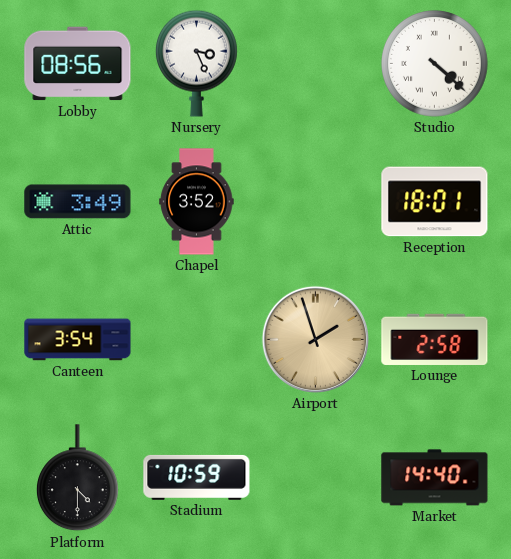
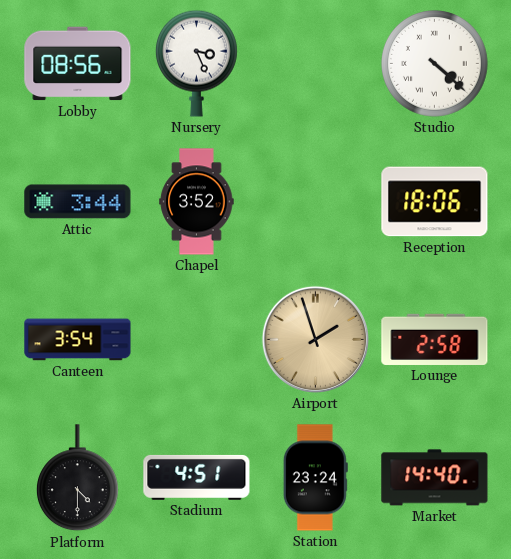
Attic: 3:49 -> 3:44
Reception: 18:01 -> 18:06
Stadium: 10:59 -> 4:51
Station: none -> 23:24
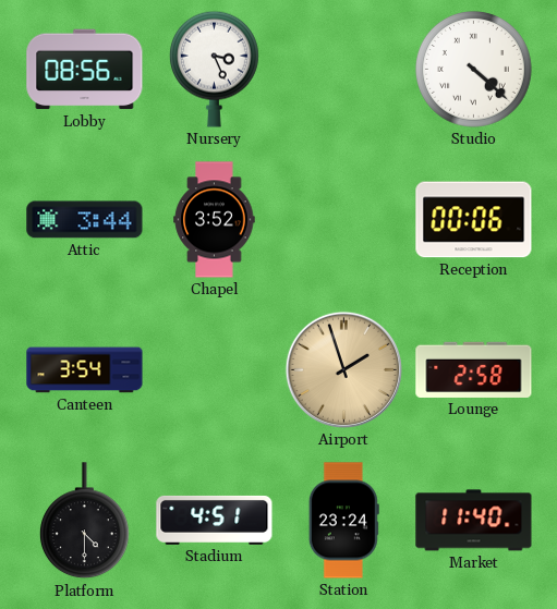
Reception: 18:06 -> 00:06
Market: 14:40 -> 11:40
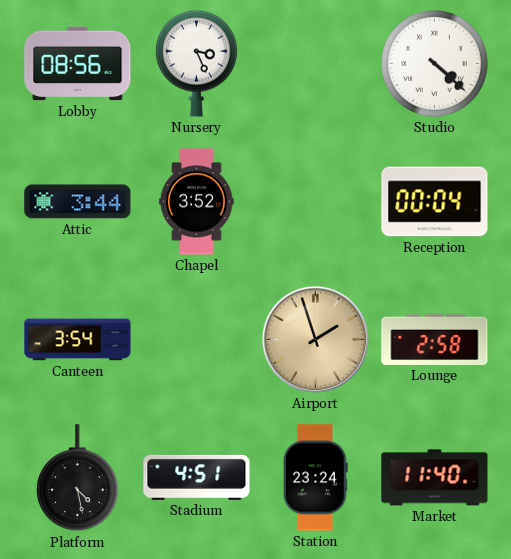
Reception: 00:06 -> 00:04
Platform: 4:30 -> 4:28
